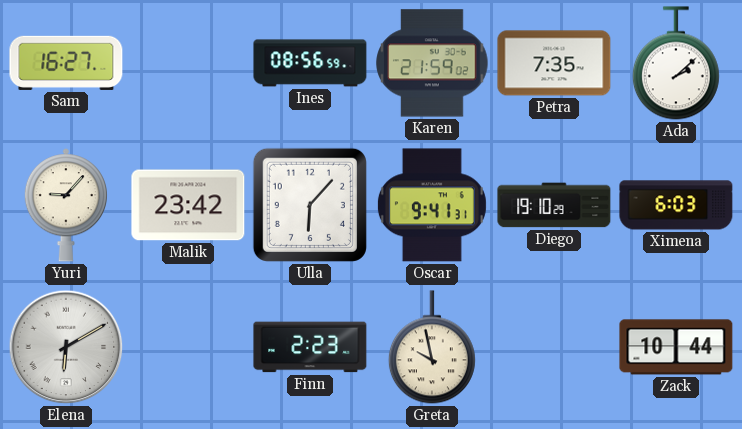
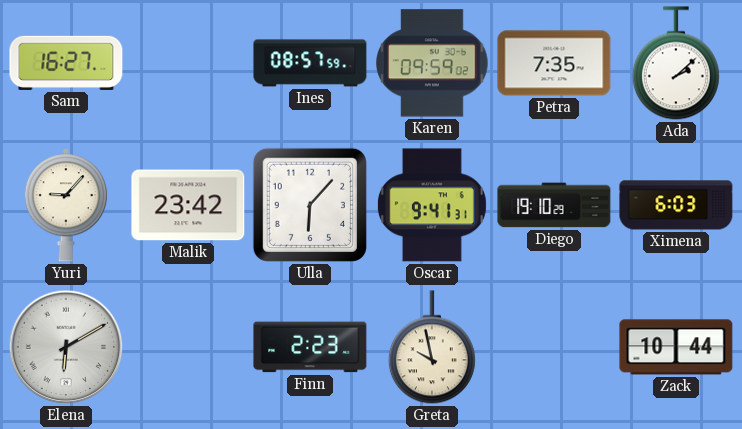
Ines: 08:56 -> 08:57
Karen: 21:59 -> 09:59
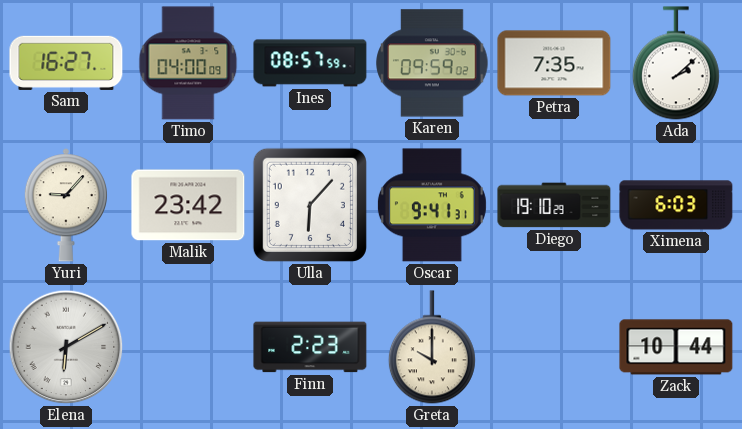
Timo: none -> 04:00
Greta: 9:58 -> 10:00
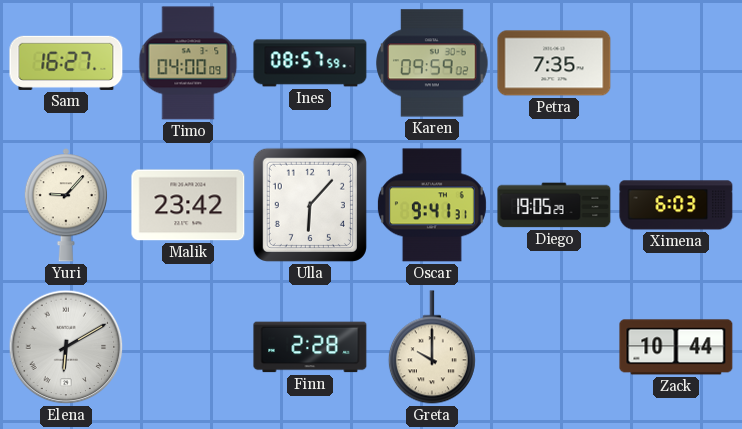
Ada: 2:08 -> none
Diego: 19:10 -> 19:05
Finn: 2:23 -> 2:28
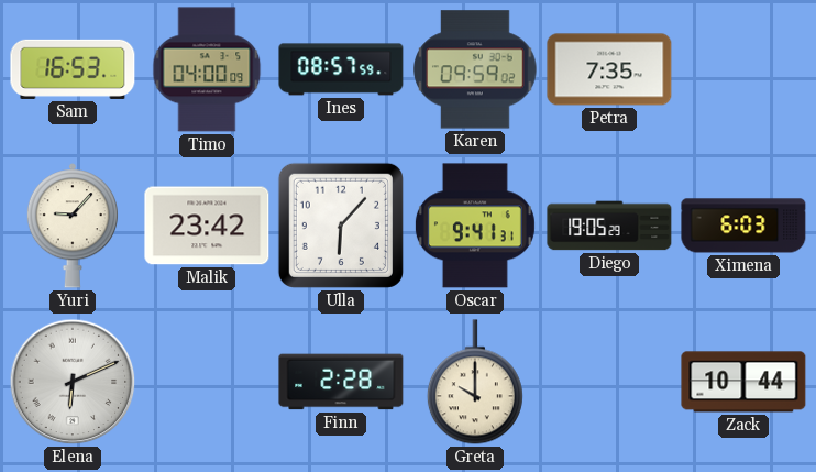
Sam: 16:27 -> 16:53
Elena: 6:10 -> 6:11
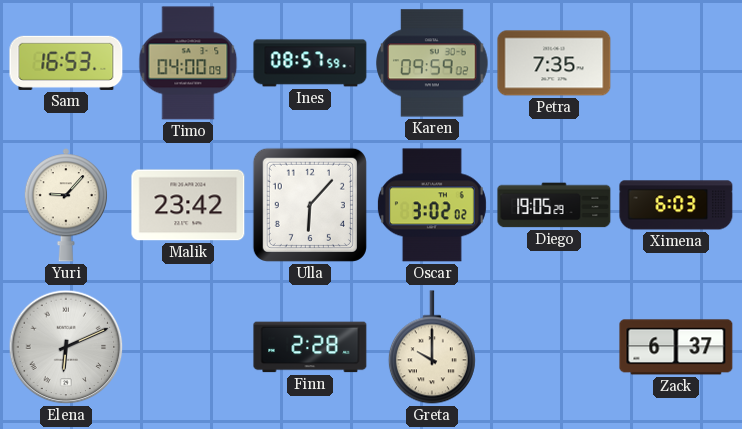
Oscar: 9:41 -> 3:02
Zack: 10:44 -> 6:37
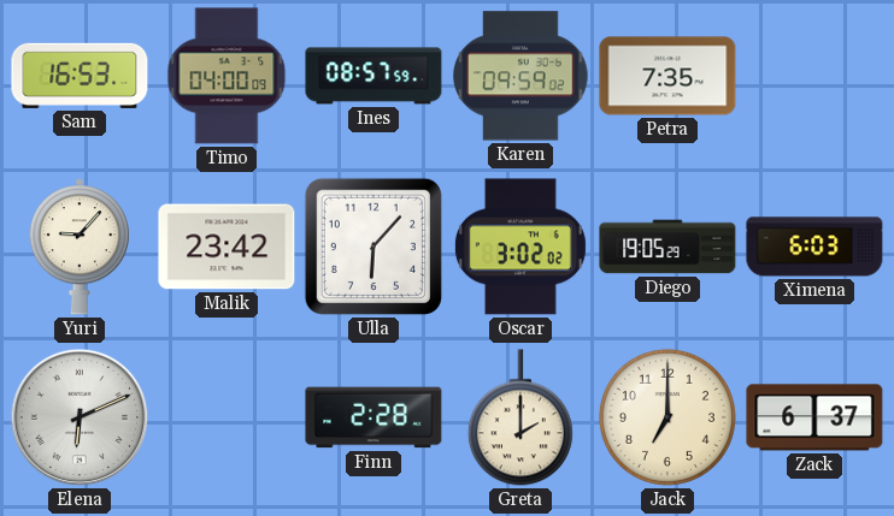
Greta: 10:00 -> 2:00
Jack: none -> 7:00
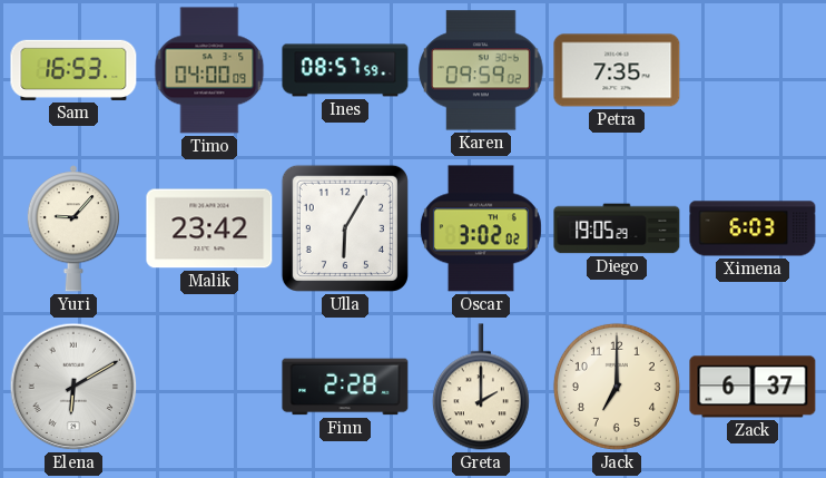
Ulla: 6:07 -> 6:05
Elena: 6:11 -> 6:10
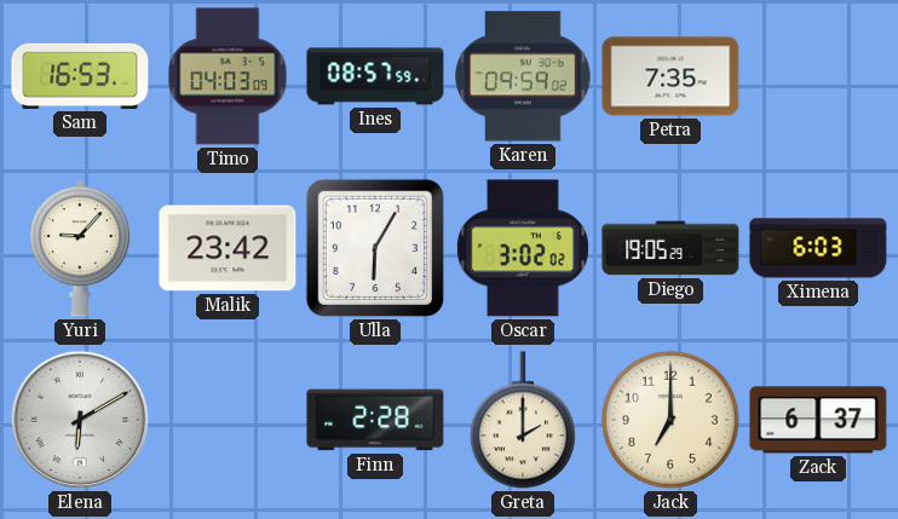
Timo: 04:00 -> 04:03
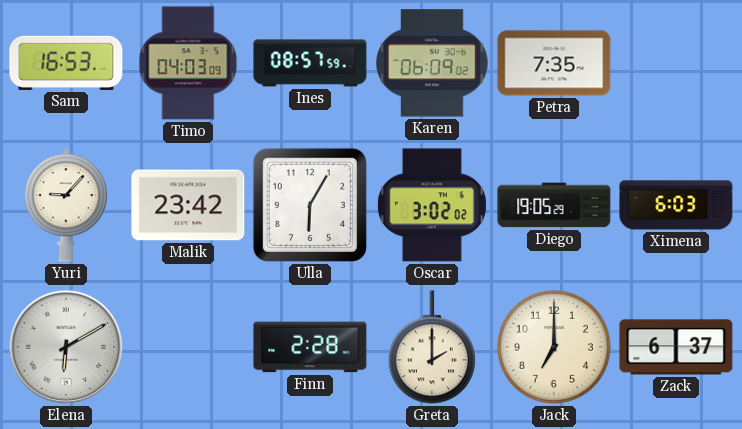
Karen: 09:59 -> 06:09
